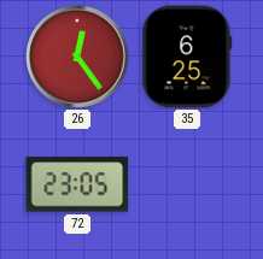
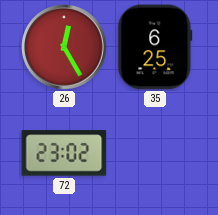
26: 12:24 -> 12:25
72: 23:05 -> 23:02
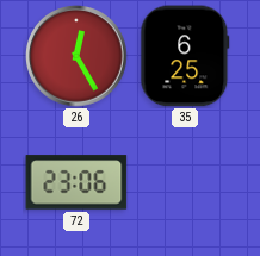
72: 23:02 -> 23:06
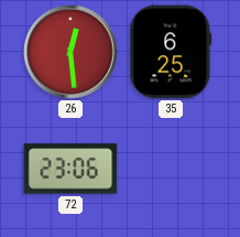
26: 12:25 -> 12:29
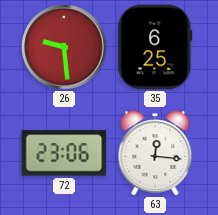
26: 12:29 -> 9:29
63: none -> 12:16
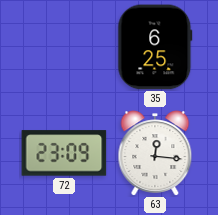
26: 9:29 -> none
72: 23:06 -> 23:09
